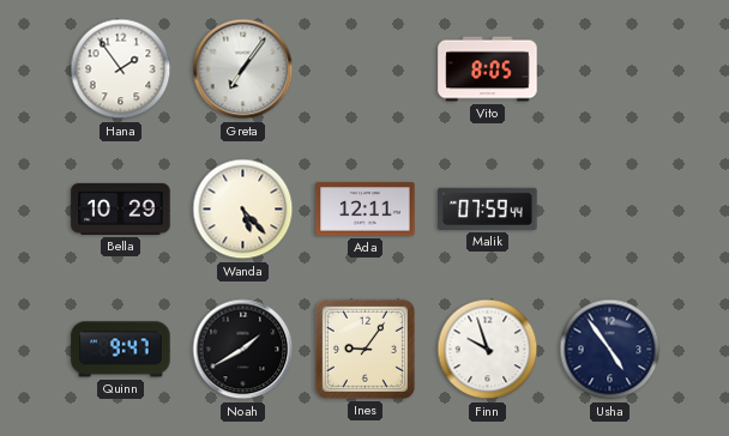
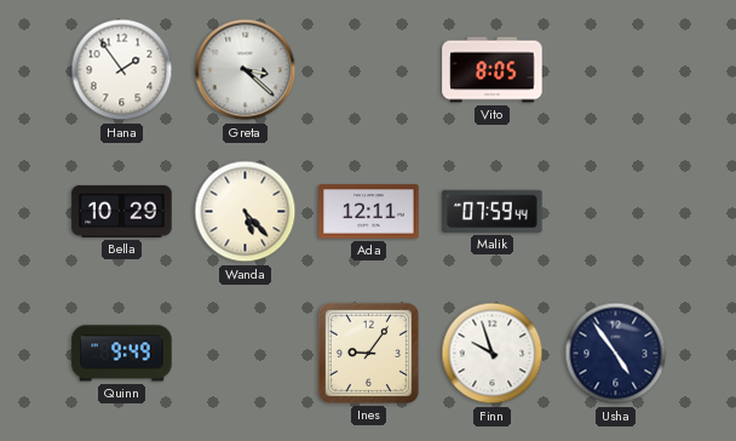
Greta: 7:06 -> 3:22
Quinn: 9:47 -> 9:49
Noah: 1:40 -> none
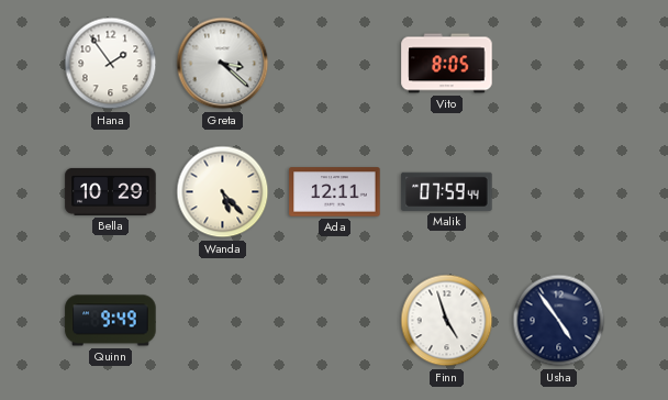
Ines: 9:06 -> none
Finn: 9:57 -> 4:57
